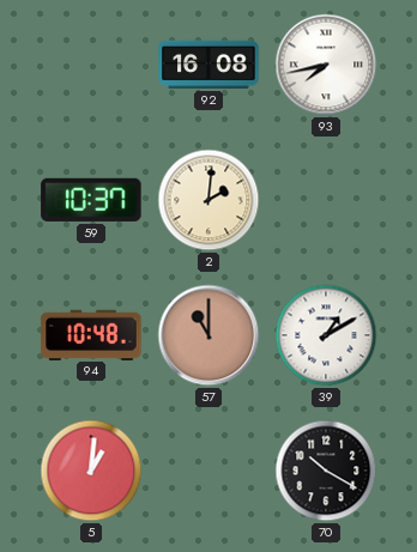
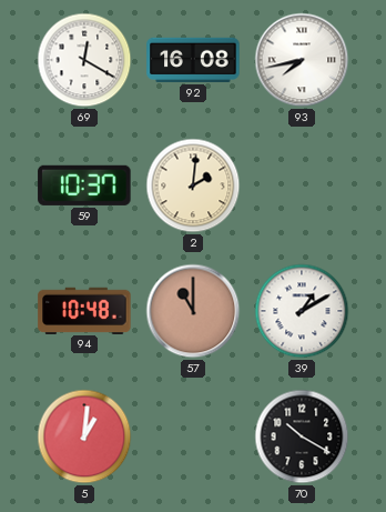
69: none -> 12:20
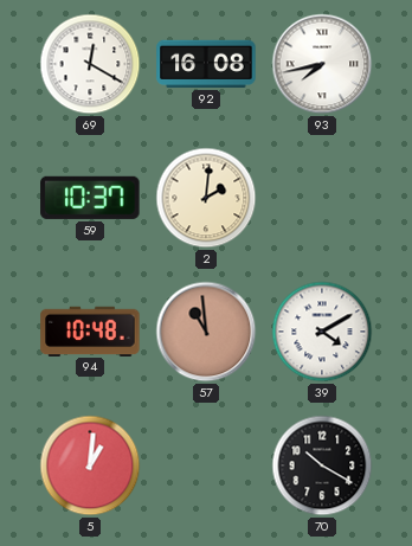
57: 11:00 -> 10:59
39: 1:10 -> 4:10
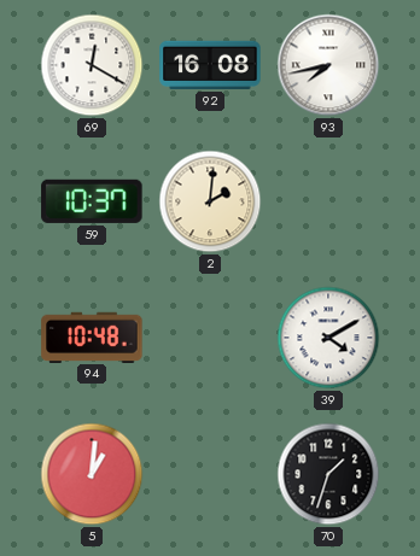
57: 10:59 -> none
70: 10:20 -> 1:33
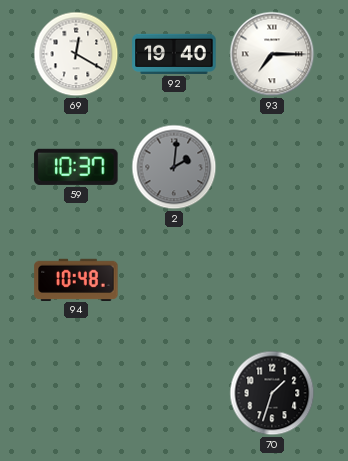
92: 16:08 -> 19:40
93: 7:43 -> 7:15
2 dial: cream -> grey
39: 4:10 -> none
5: 1:01 -> none
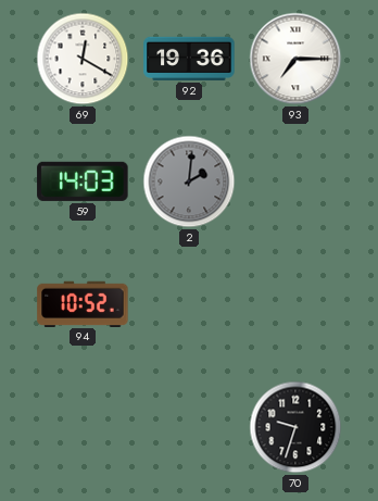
92: 19:40 -> 19:36
59: 10:37 -> 14:03
94: 10:48 -> 10:52
70: 1:33 -> 9:33
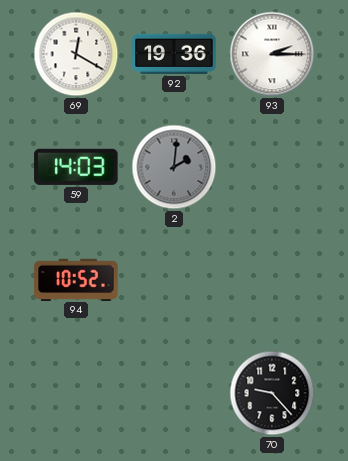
93: 7:15 -> 2:15
70: 9:33 -> 9:23
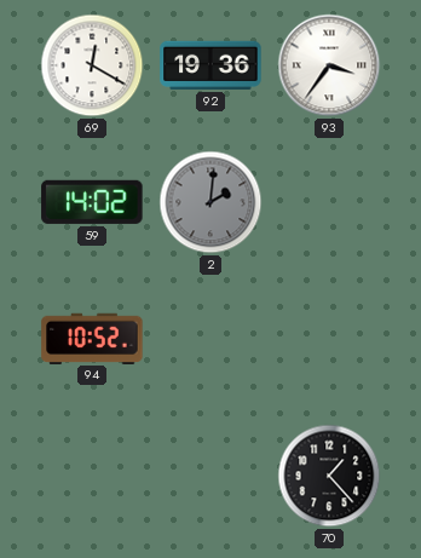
93: 2:15 -> 3:36
59: 14:03 -> 14:02
70: 9:23 -> 1:23
